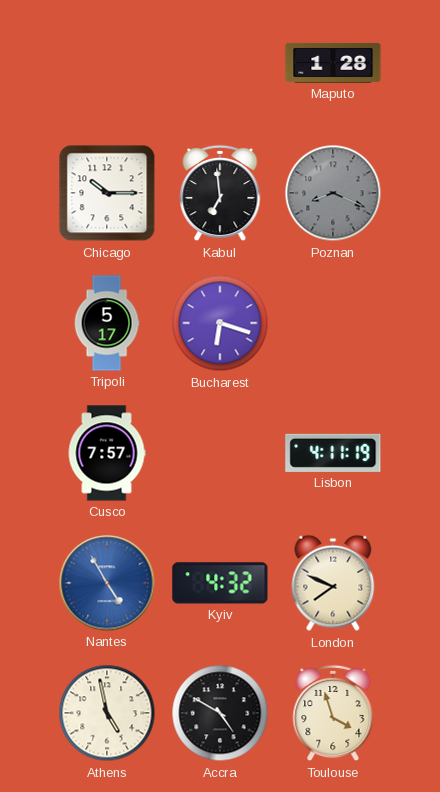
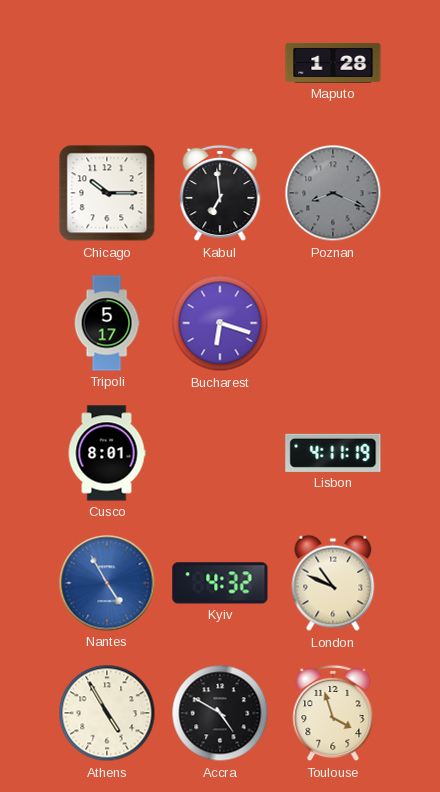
Cusco: 7:57 -> 8:01
London: 7:49 -> 10:49
Athens: 4:58 -> 4:55
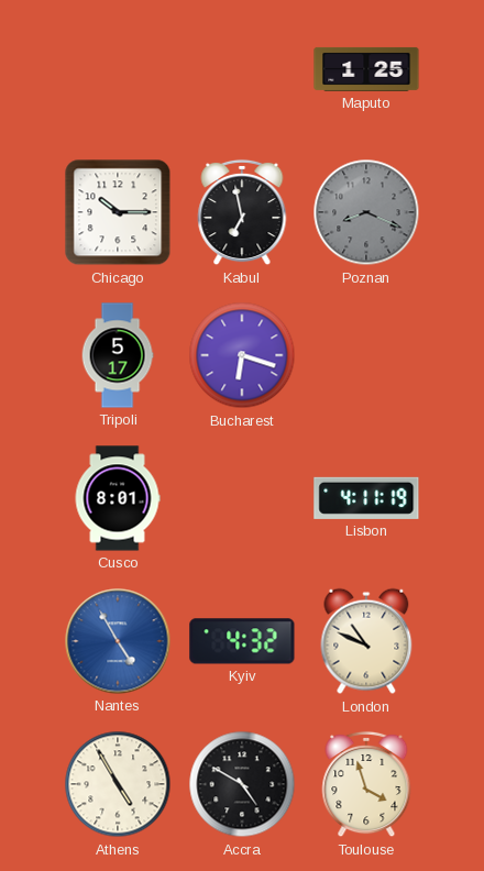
Maputo: 1:28 -> 1:25
Kabul: 6:59 -> 6:58
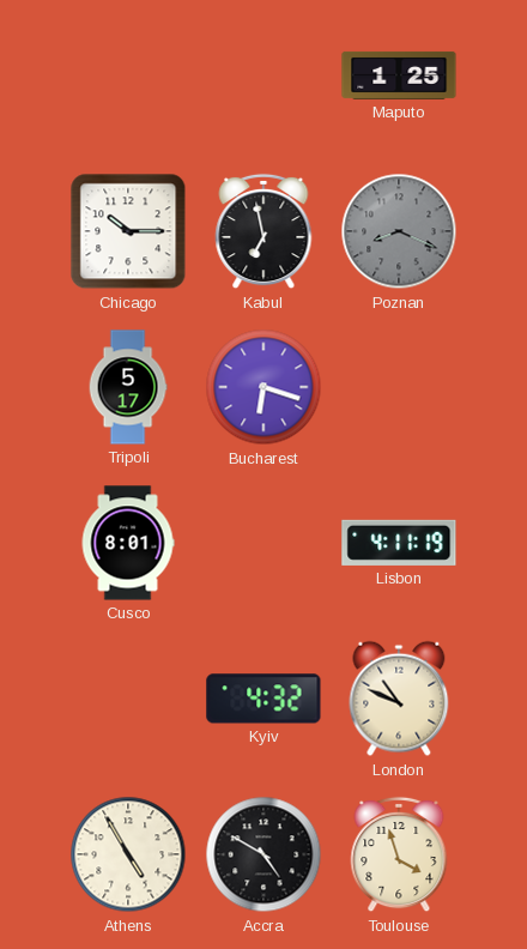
Nantes: 4:55 -> none
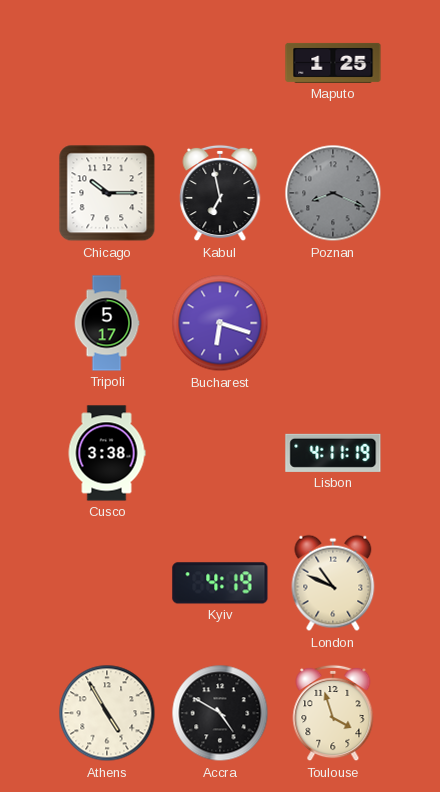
Cusco: 8:01 -> 3:38
Kyiv: 4:32 -> 4:19
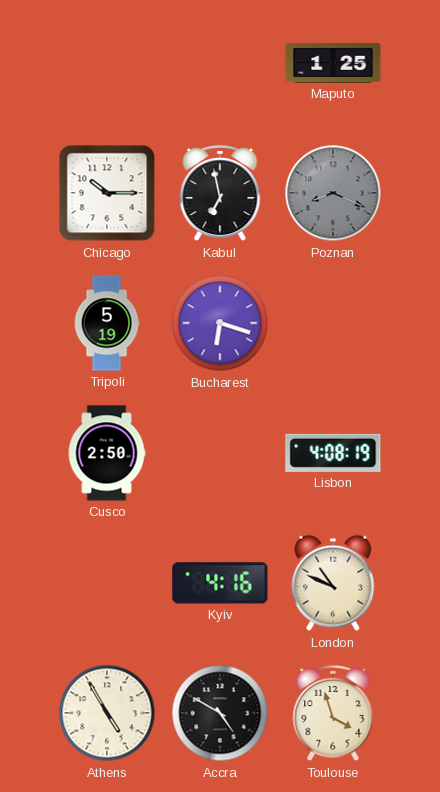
Tripoli: 5:17 -> 5:19
Cusco: 3:38 -> 2:50
Lisbon: 4:11 -> 4:08
Kyiv: 4:19 -> 4:16
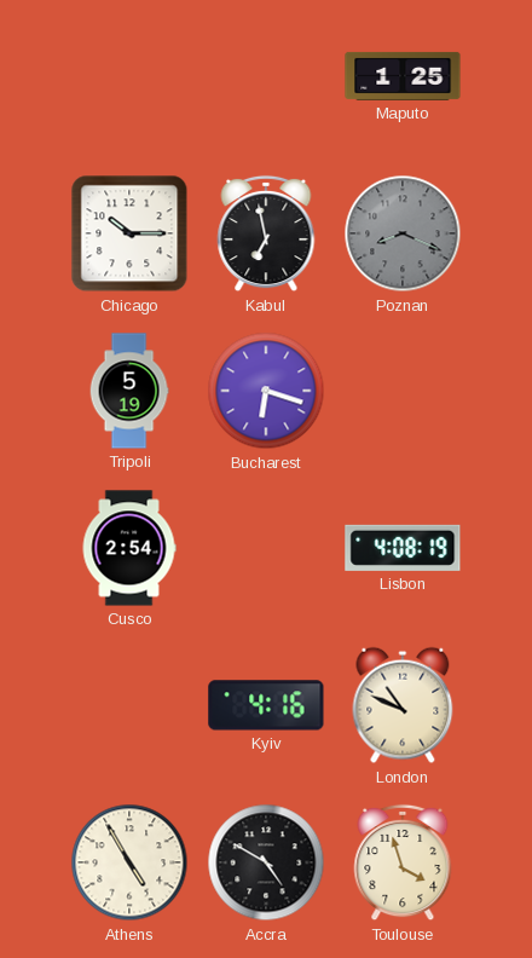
Cusco: 2:50 -> 2:54
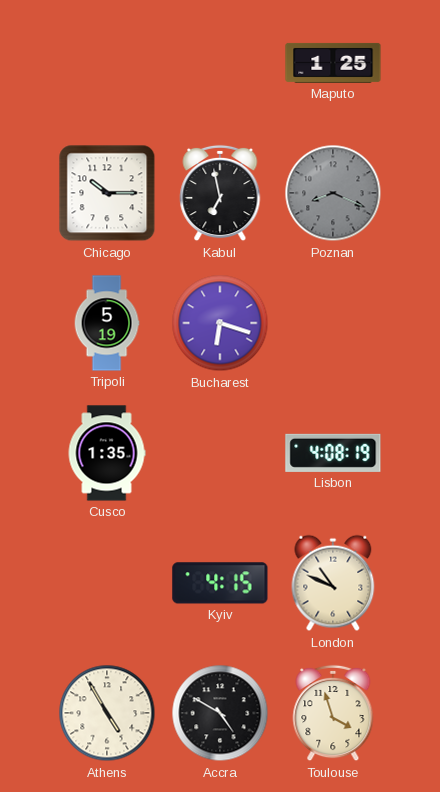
Cusco: 2:54 -> 1:35
Kyiv: 4:16 -> 4:15
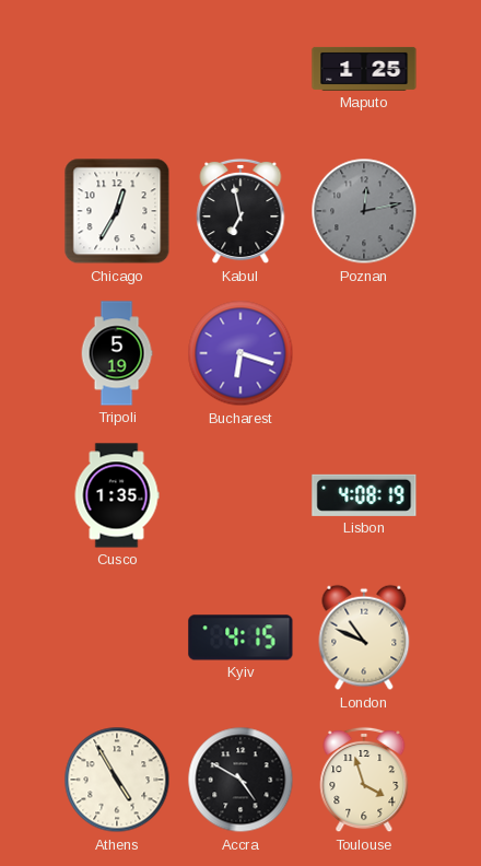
Chicago: 10:15 -> 12:35
Poznan: 8:19 -> 12:13
